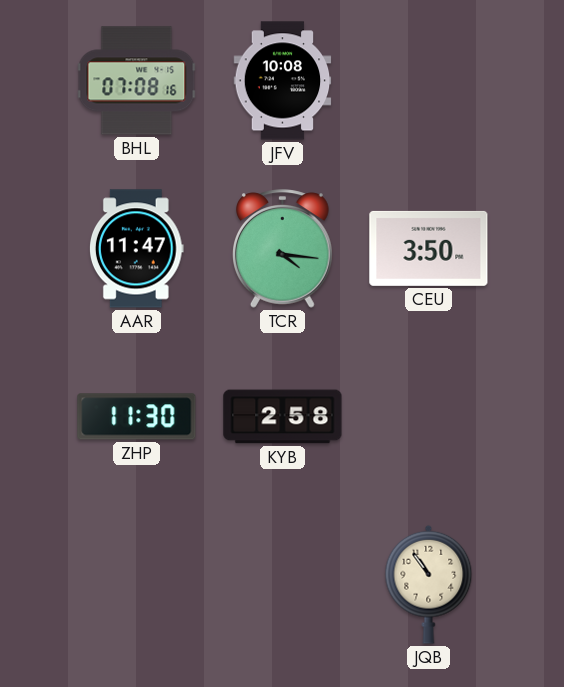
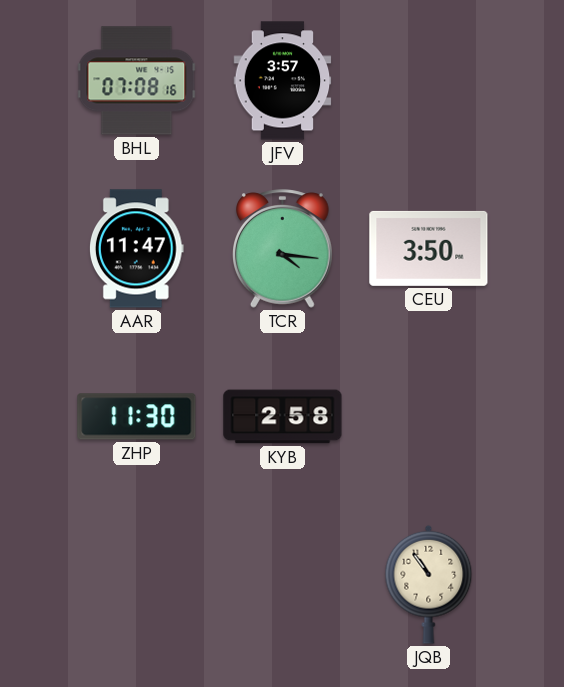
JFV: 10:08 -> 3:57
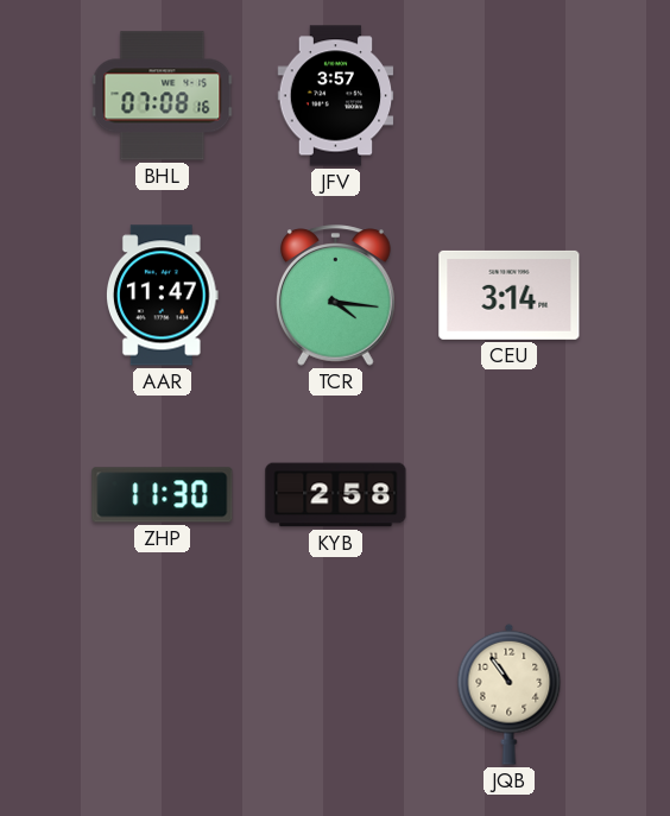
CEU: 3:50 -> 3:14
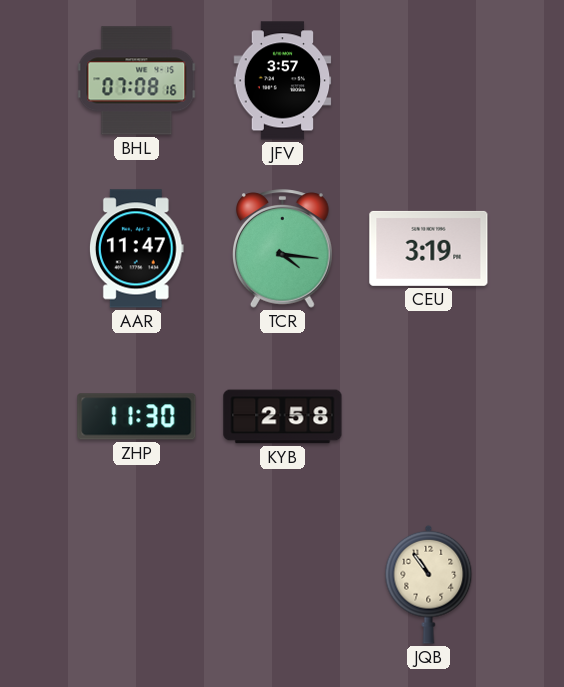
CEU: 3:14 -> 3:19
